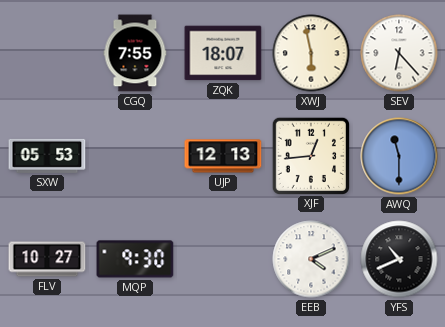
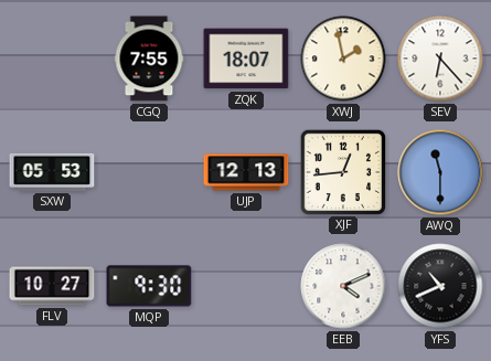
XWJ: 5:58 -> 1:58
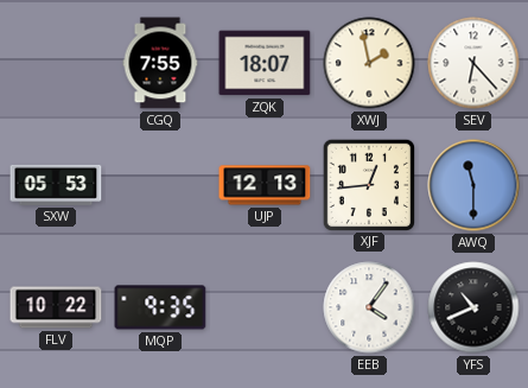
FLV: 10:27 -> 10:22
MQP: 9:30 -> 9:35
EEB: 4:11 -> 4:06
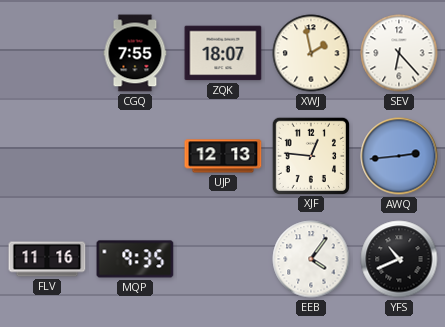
SXW: 05:53 -> none
XJF: 12:44 -> 12:46
AWQ: 11:30 -> 2:44
FLV: 10:22 -> 11:16
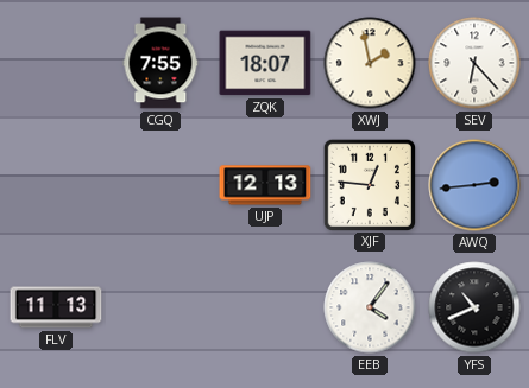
FLV: 11:16 -> 11:13
MQP: 9:35 -> none
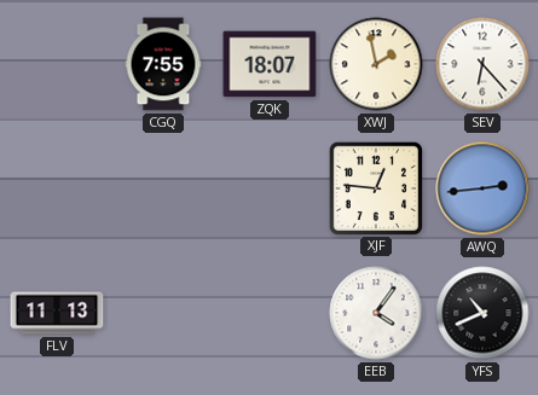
UJP: 12:13 -> none
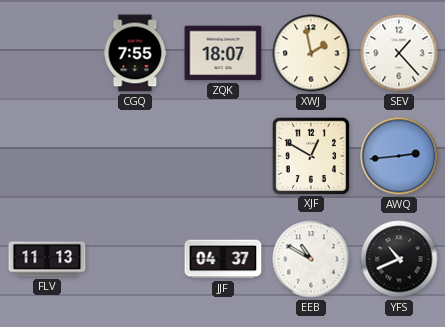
SEV: 6:23 -> 1:23
XJF: 12:46 -> 12:50
JJF: none -> 04:37
EEB: 4:06 -> 10:50
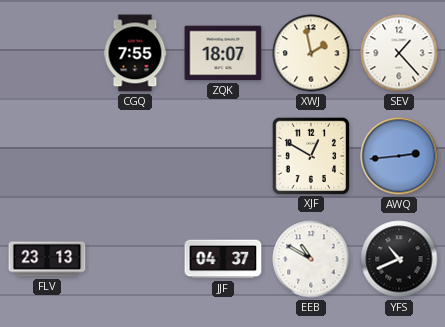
FLV: 11:13 -> 23:13
